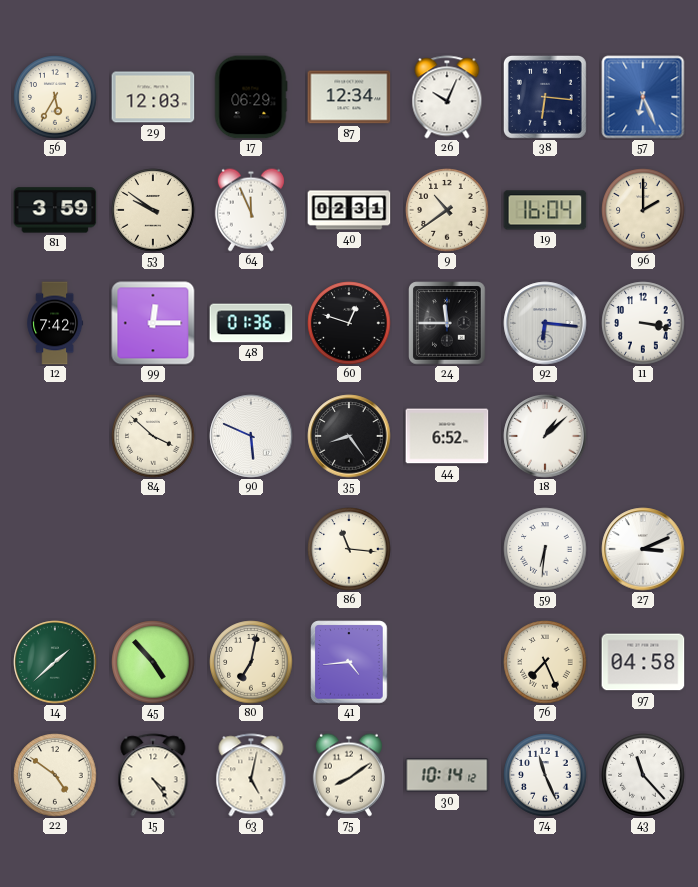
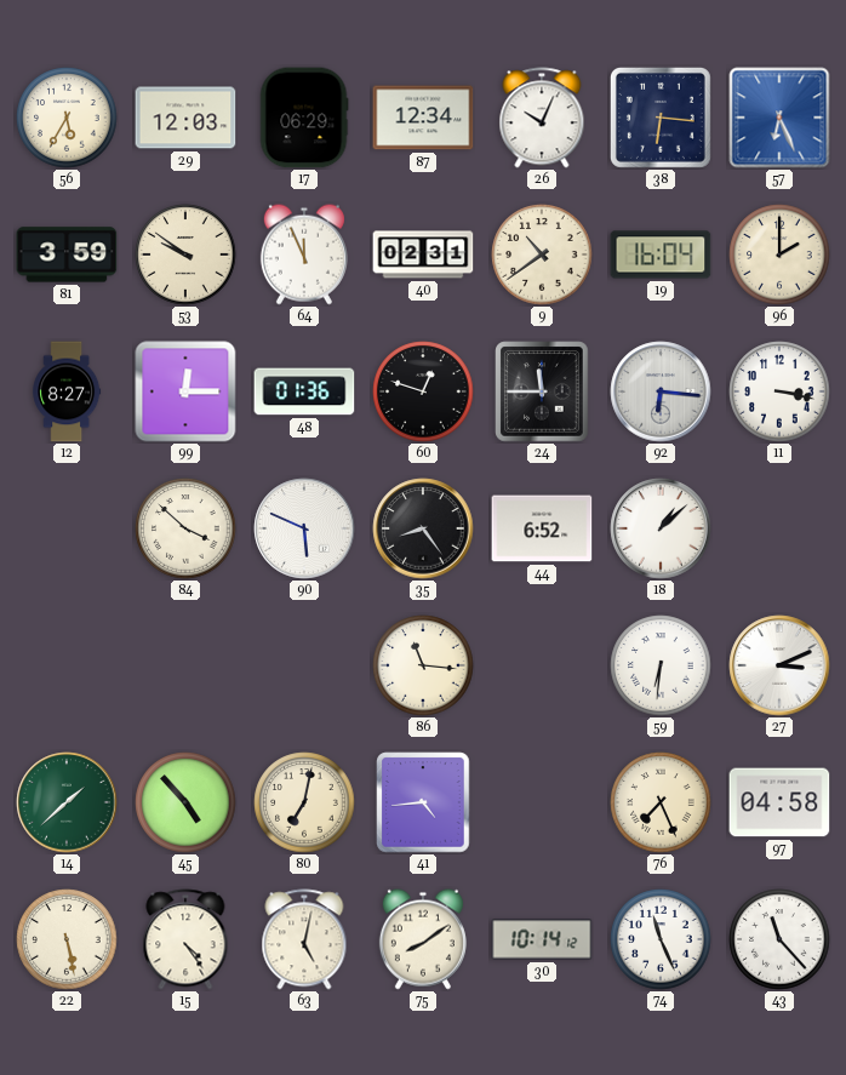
12: 7:42 -> 8:27
22: 4:51 -> 5:28
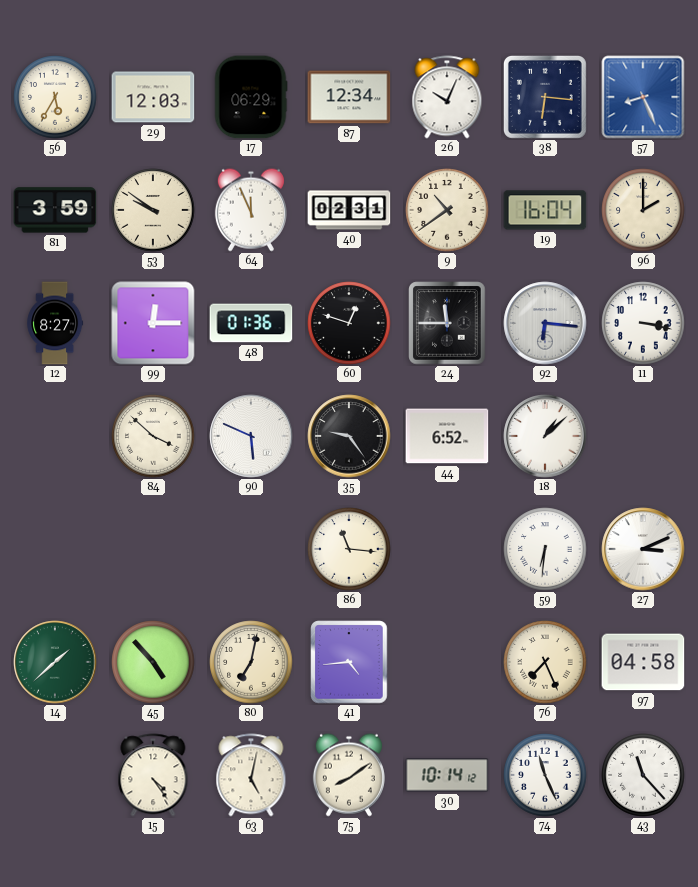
57: 6:26 -> 8:26
35: 8:24 -> 9:24
22: 5:28 -> none
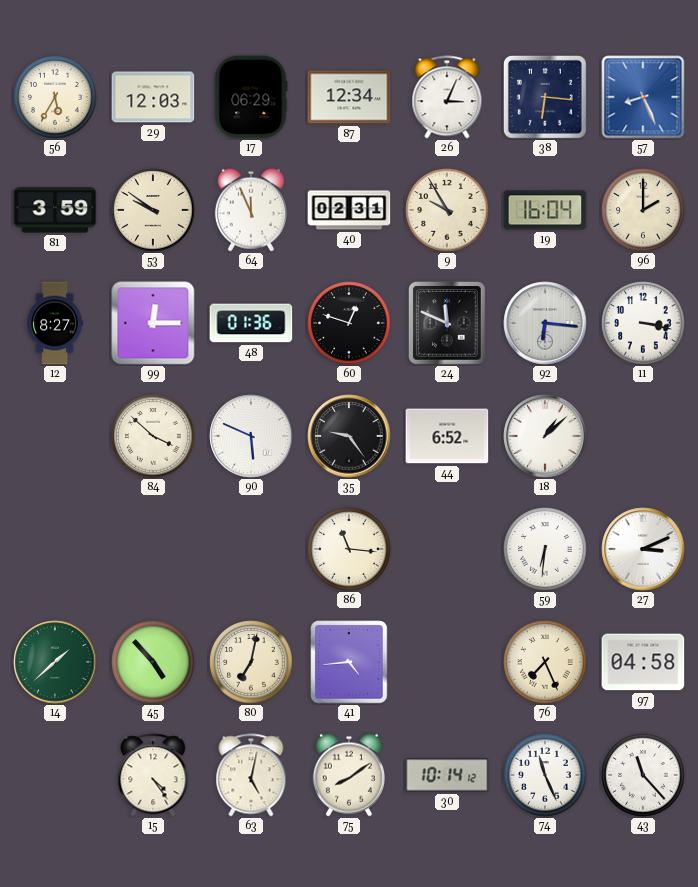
26: 10:04 -> 3:04
9: 10:39 -> 9:55
24: 11:45 -> 11:49
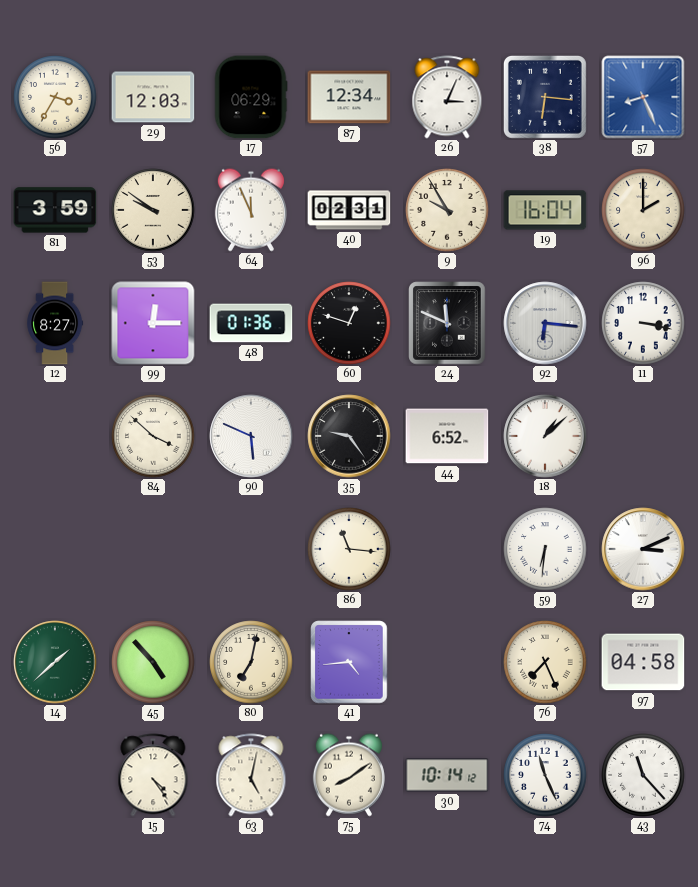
56: 5:35 -> 3:35
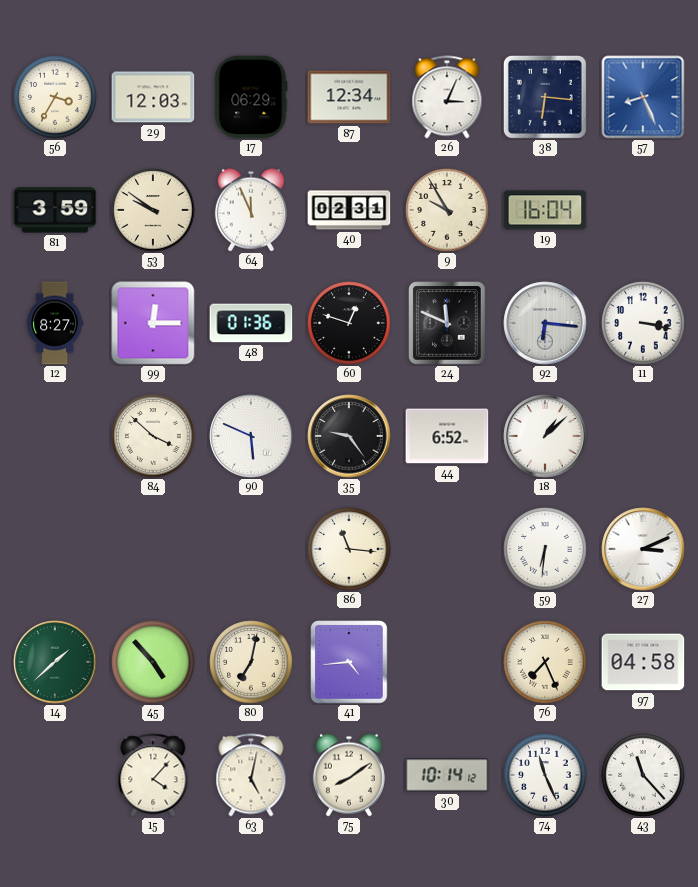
96: 2:00 -> none
15: 4:24 -> 4:07
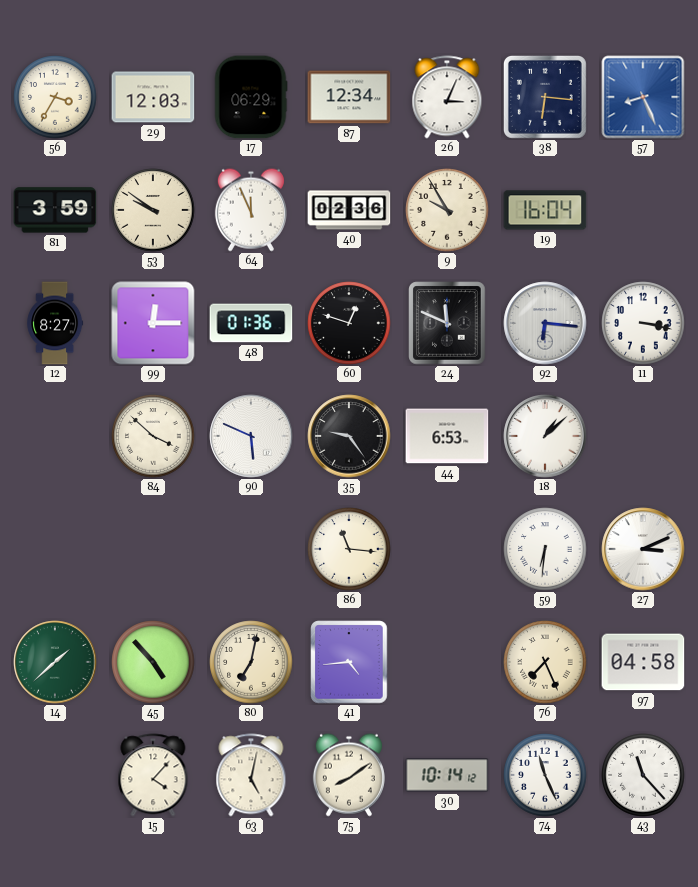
40: 02:31 -> 02:36
44: 6:52 -> 6:53
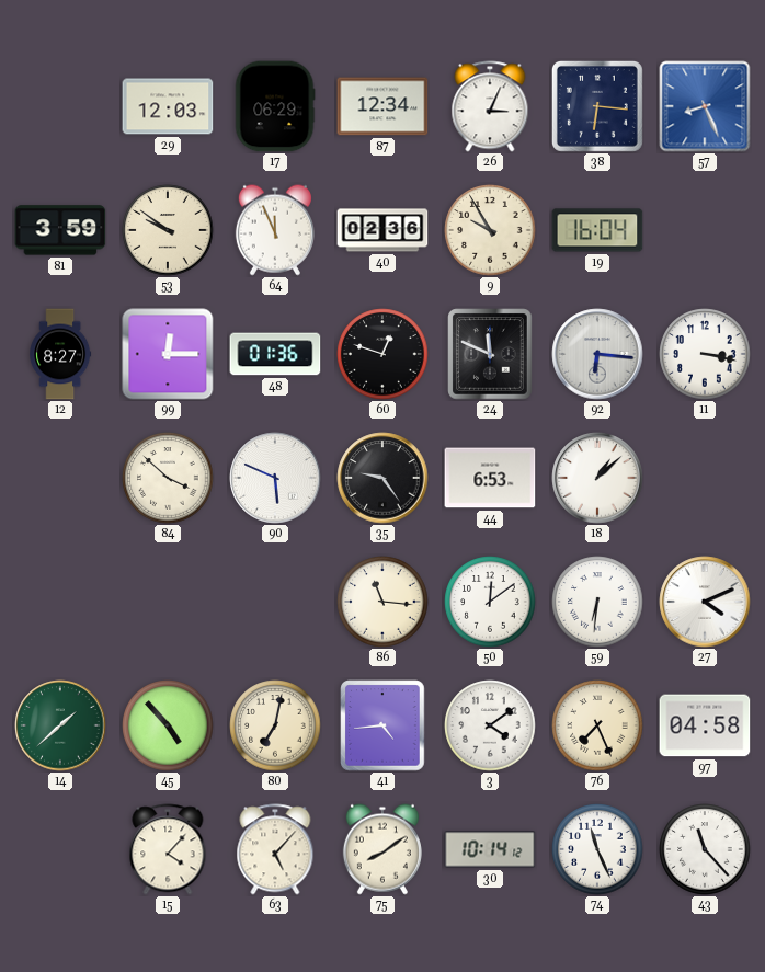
56: 3:35 -> none
50: none -> 12:09
27: 3:11 -> 4:11
3: none -> 4:09
63: 5:02 -> 5:07
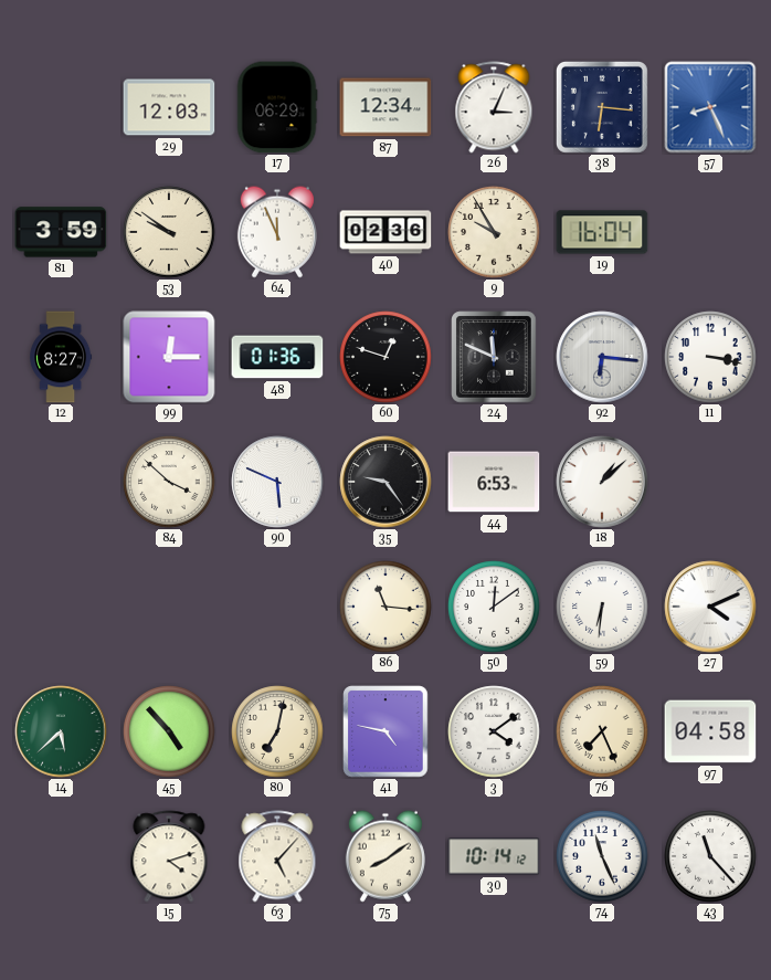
14: 1:38 -> 5:38
41: 4:44 -> 4:47
15: 4:07 -> 4:12
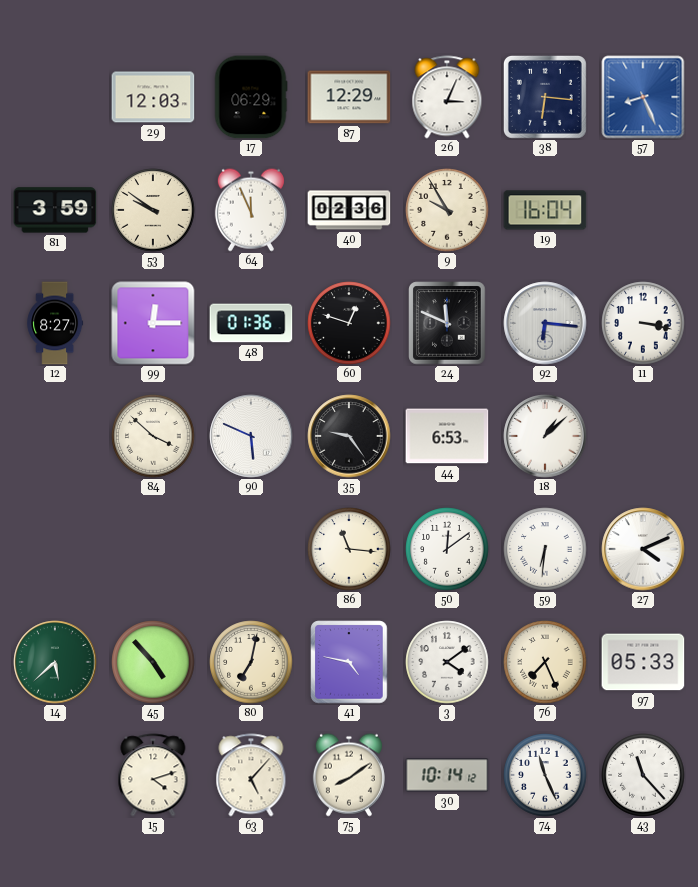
87: 12:34 -> 12:29
97: 04:58 -> 05:33
